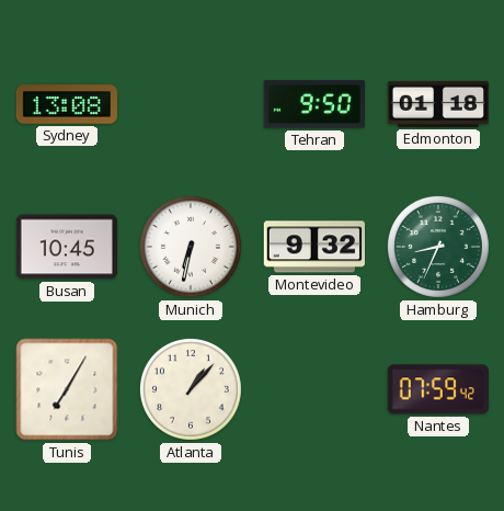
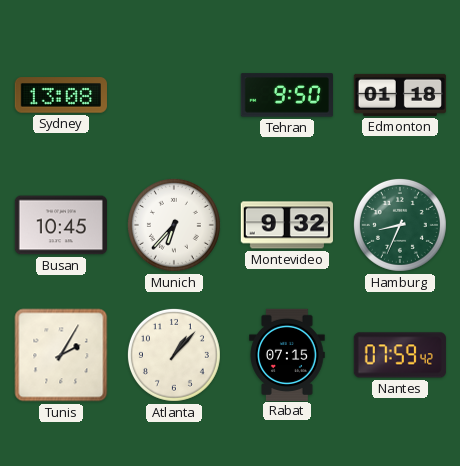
Munich: 6:32 -> 6:37
Tunis: 7:05 -> 2:05
Rabat: none -> 07:15
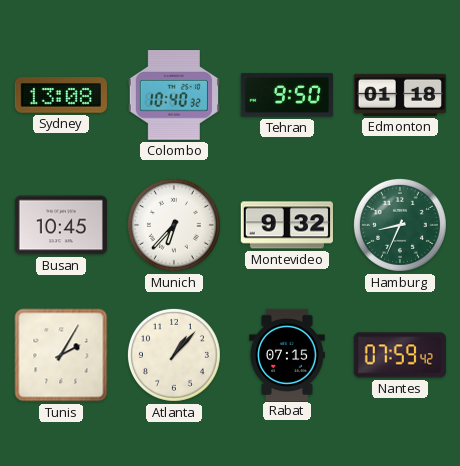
Colombo: none -> 10:40
